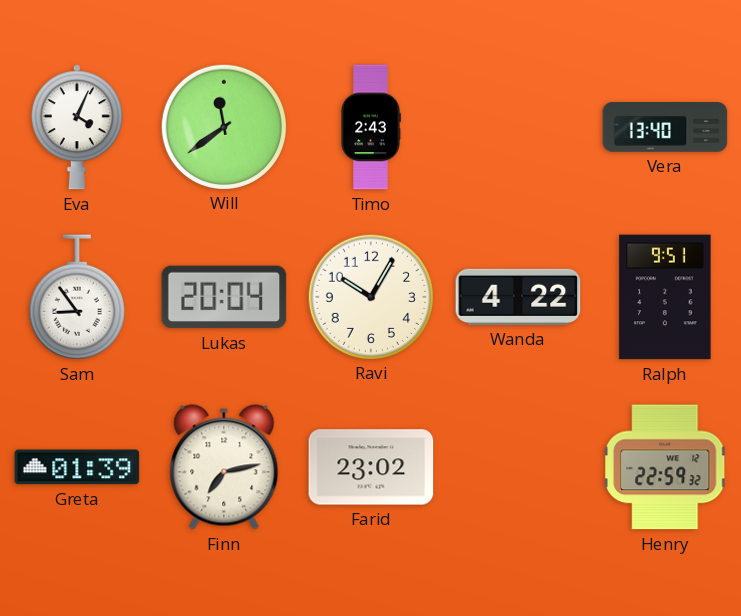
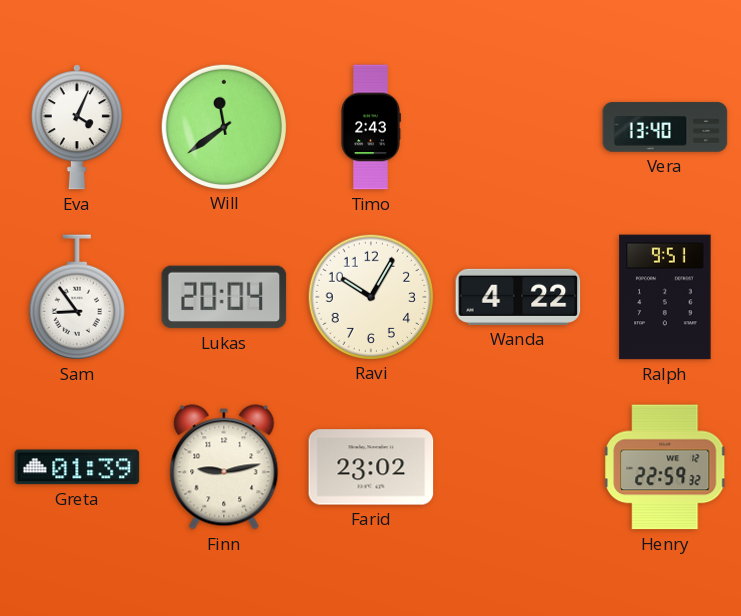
Finn: 7:13 -> 9:13
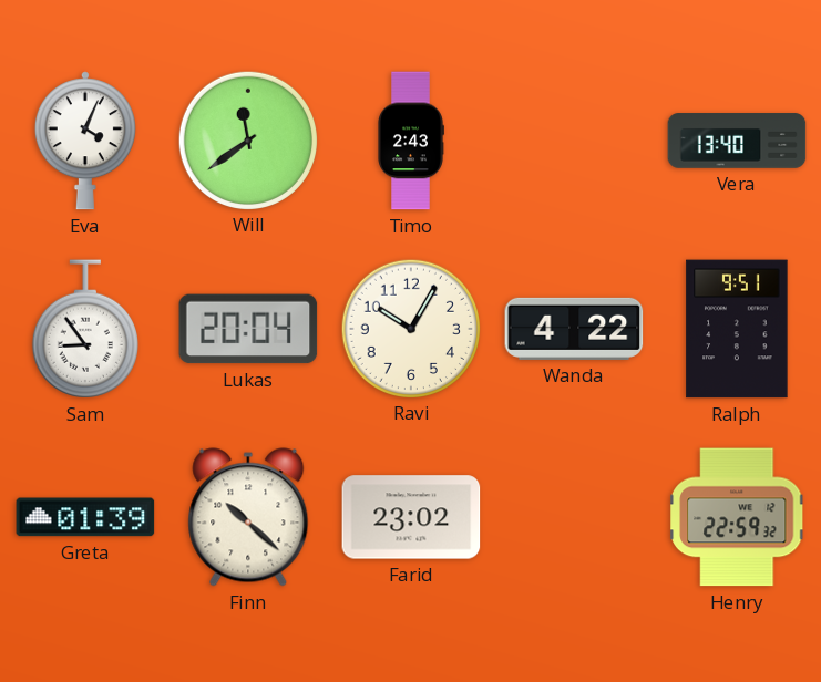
Finn: 9:13 -> 10:22
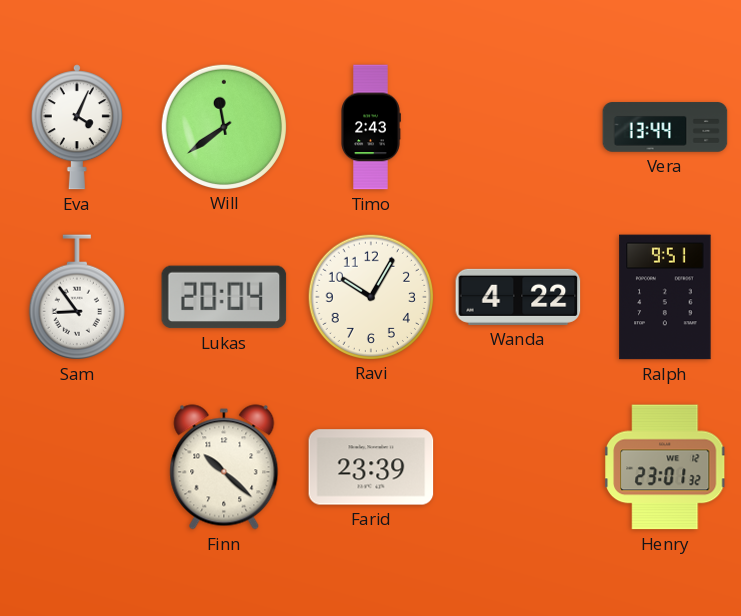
Vera: 13:40 -> 13:44
Greta: 01:39 -> none
Farid: 23:02 -> 23:39
Henry: 22:59 -> 23:01
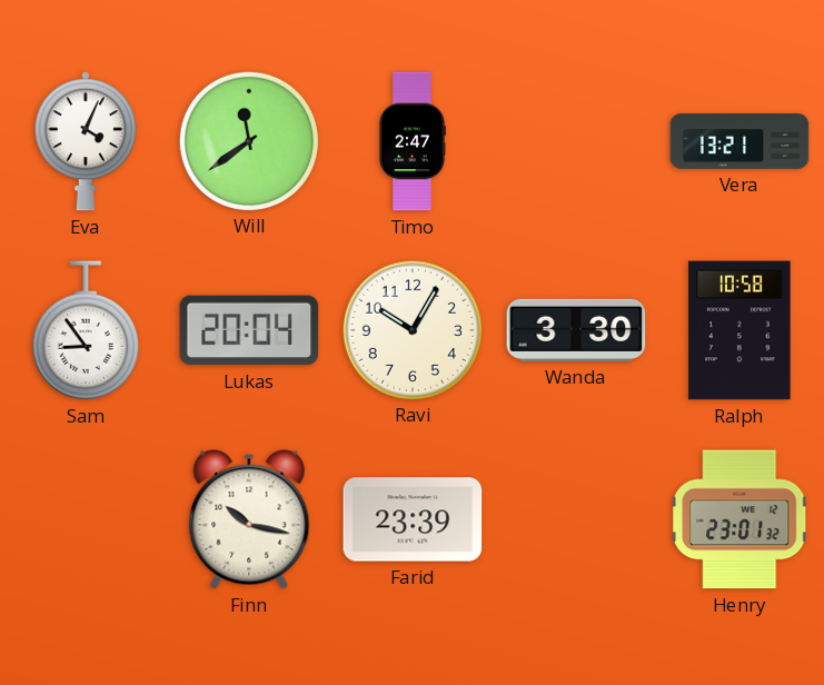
Timo: 2:43 -> 2:47
Vera: 13:44 -> 13:21
Wanda: 4:22 -> 3:30
Ralph: 9:51 -> 10:58
Finn: 10:22 -> 10:17
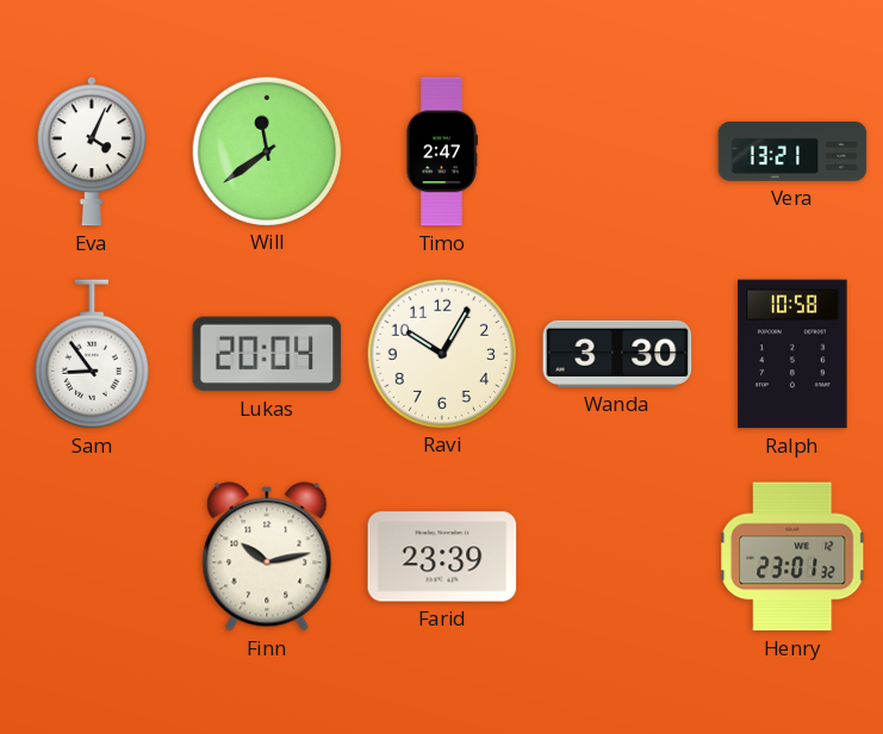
Finn: 10:17 -> 10:13
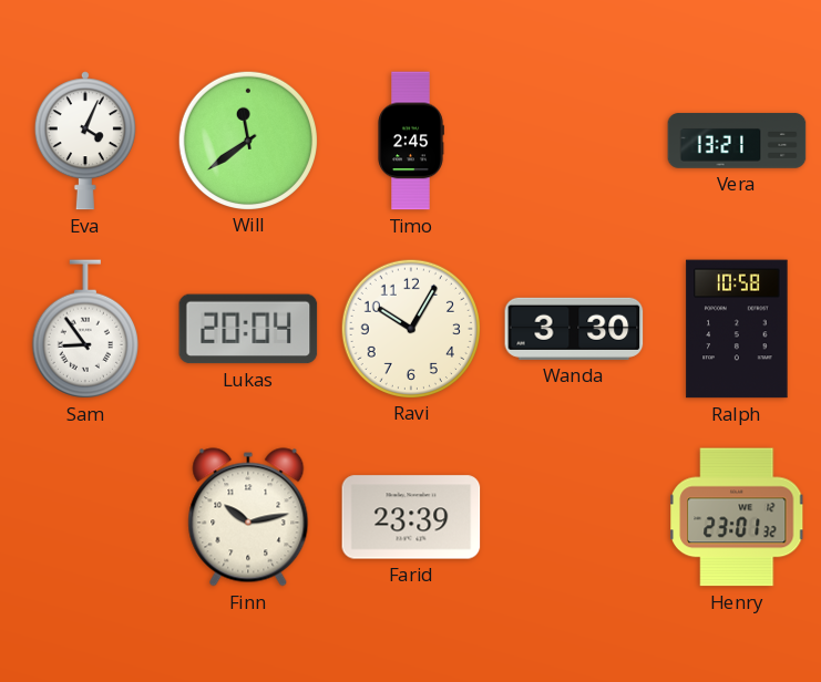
Timo: 2:47 -> 2:45
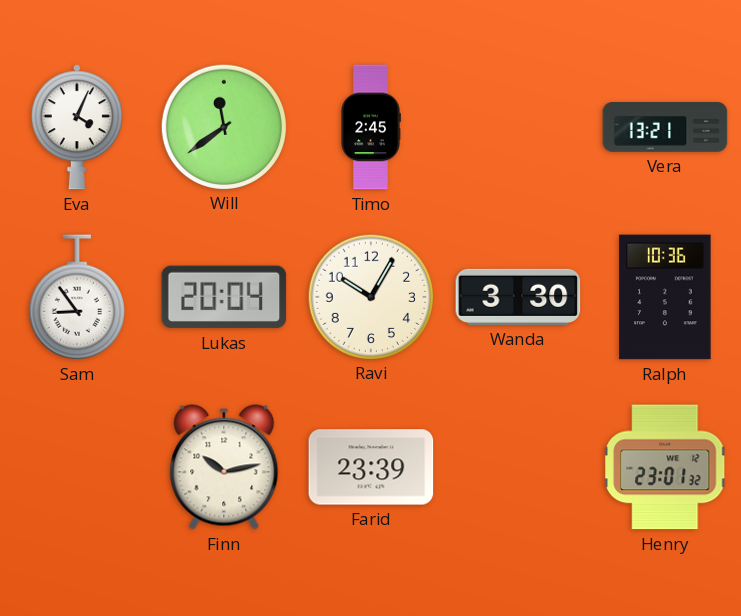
Ralph: 10:58 -> 10:36
